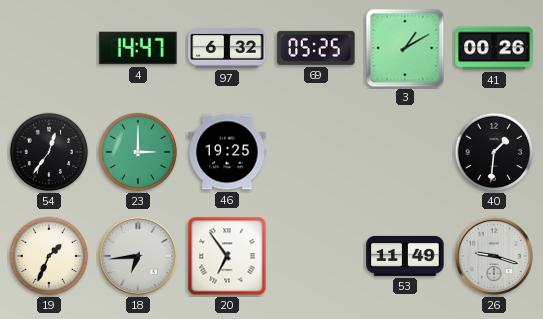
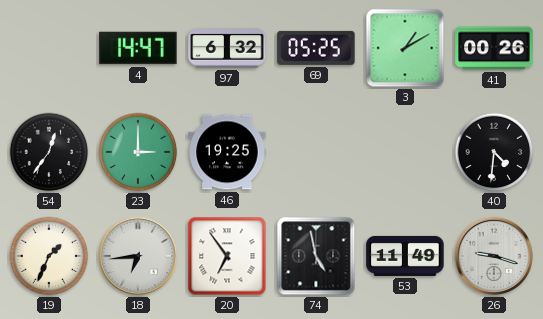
40: 1:31 -> 4:31
74: none -> 4:58
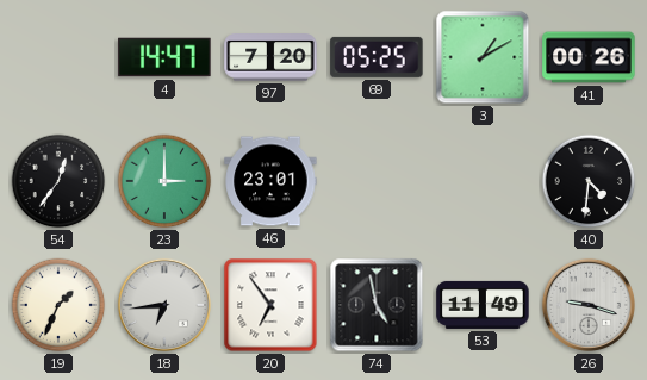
97: 6:32 -> 7:20
46: 19:25 -> 23:01
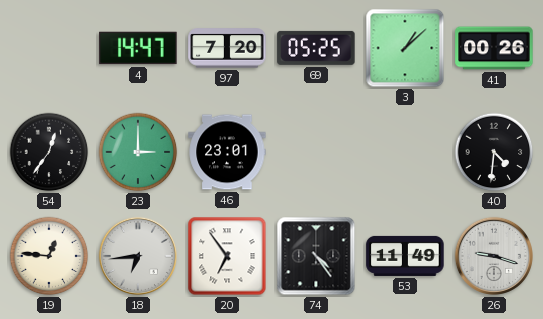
3: 1:10 -> 1:08
19: 1:34 -> 12:46
74: 4:58 -> 4:24
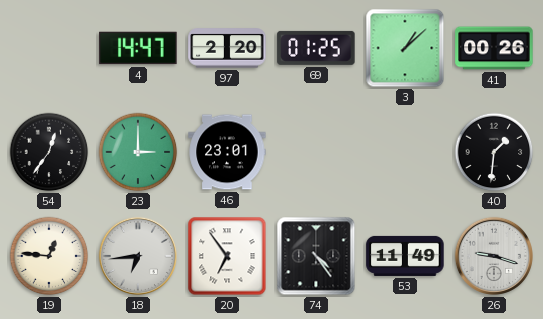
97: 7:20 -> 2:20
69: 05:25 -> 01:25
40: 4:31 -> 1:31
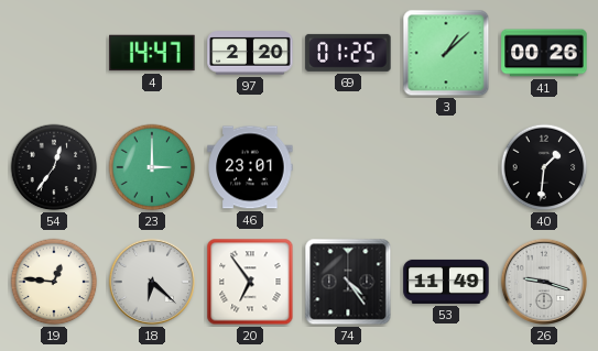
18: 6:44 -> 6:22
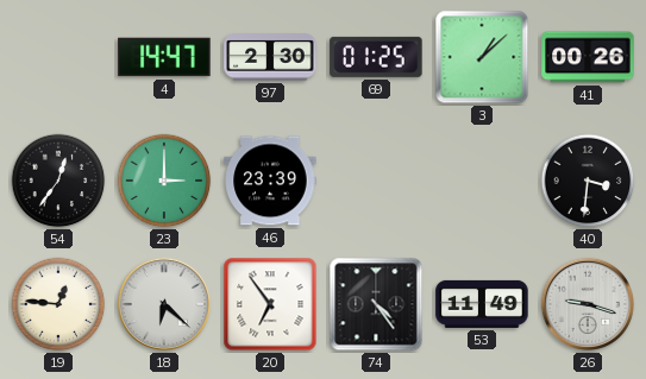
97: 2:20 -> 2:30
46: 23:01 -> 23:39
40: 1:31 -> 3:31
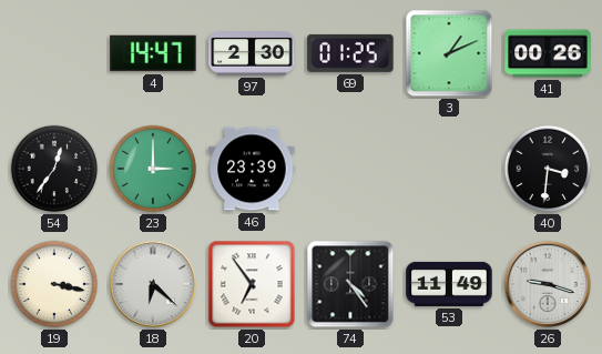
3: 1:08 -> 1:11
19: 12:46 -> 3:17
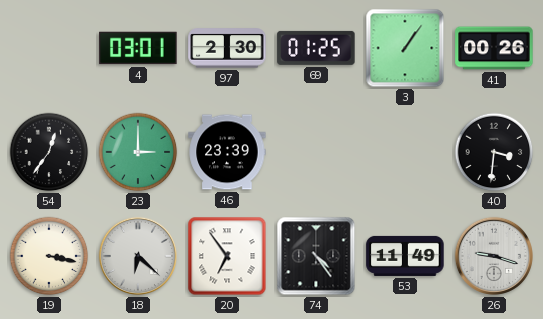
4: 14:47 -> 03:01
3: 1:11 -> 1:06
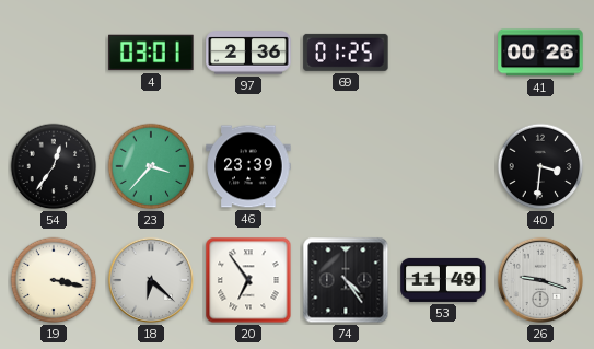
97: 2:30 -> 2:36
3: 1:06 -> none
23: 3:00 -> 3:37
